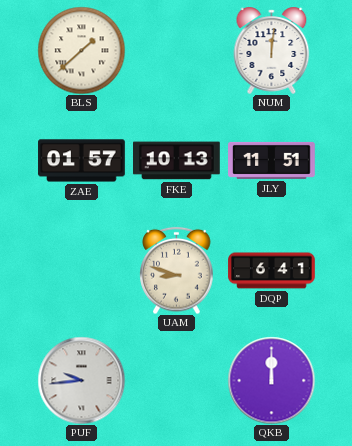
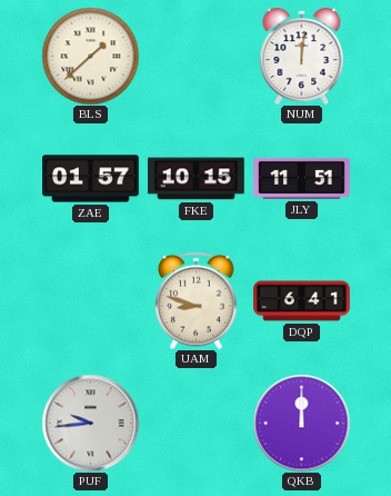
FKE: 10:13 -> 10:15
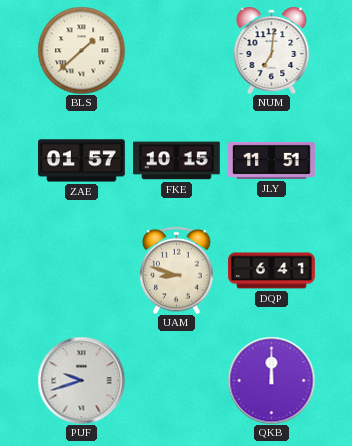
NUM: 12:01 -> 7:01
PUF: 9:44 -> 9:42
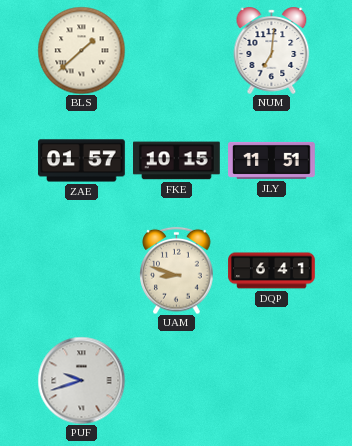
QKB: 12:00 -> none
